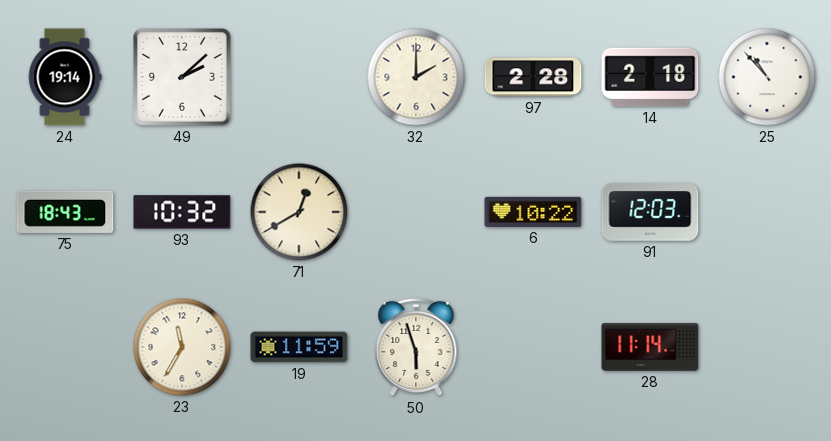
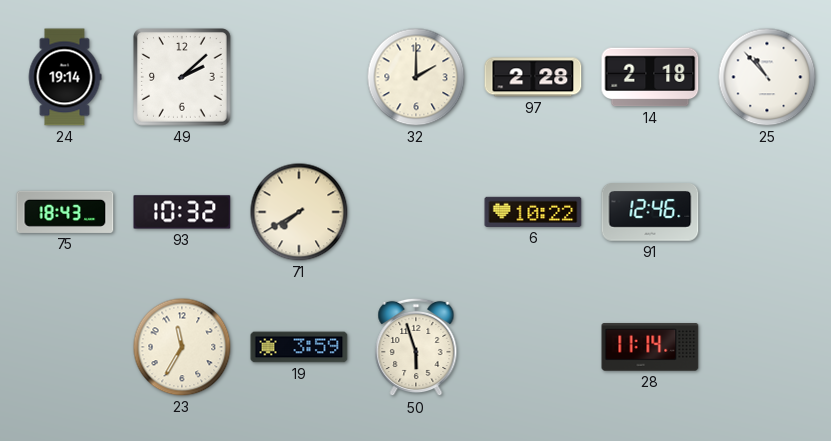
71: 12:40 -> 7:40
91: 12:03 -> 12:46
19: 11:59 -> 3:59
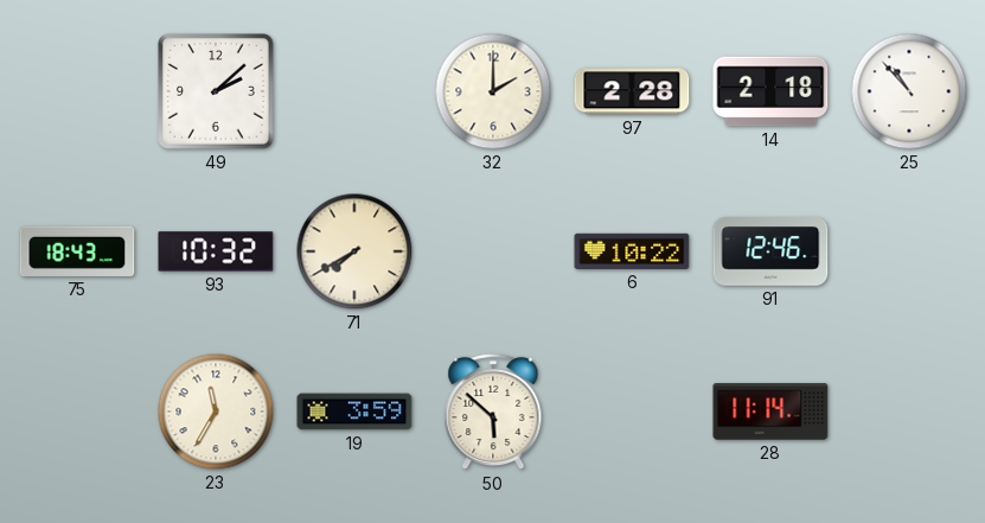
24: 19:14 -> none
50: 5:57 -> 5:52
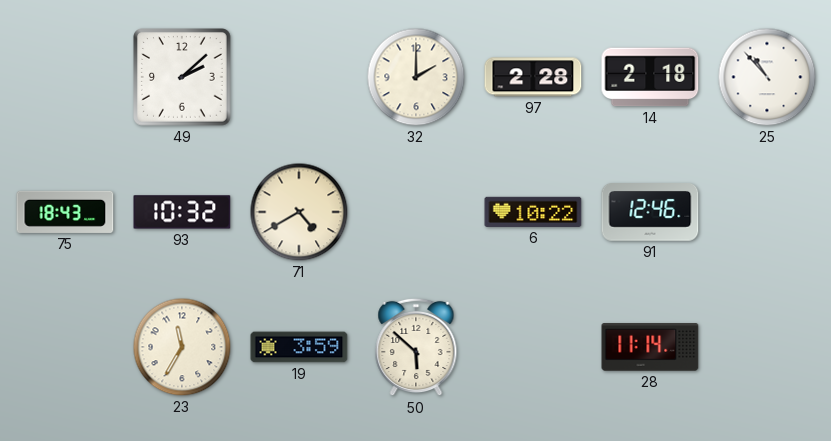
71: 7:40 -> 4:40
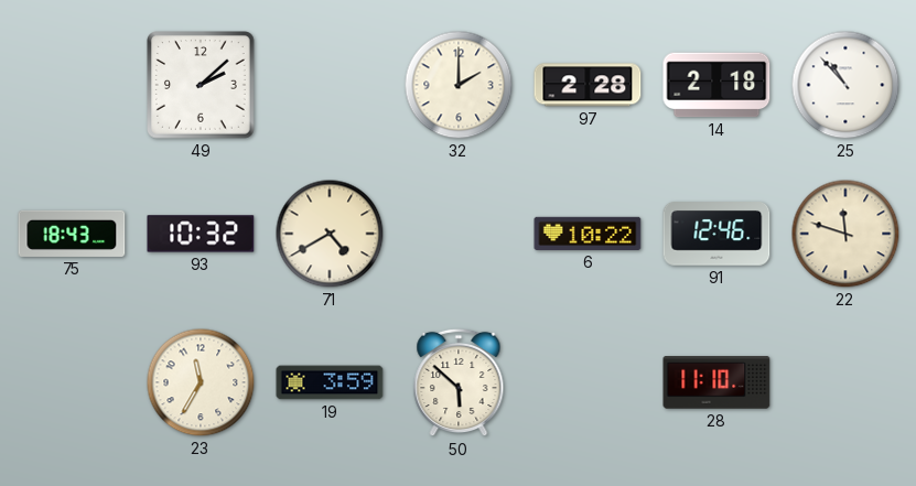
22: none -> 11:48
28: 11:14 -> 11:10
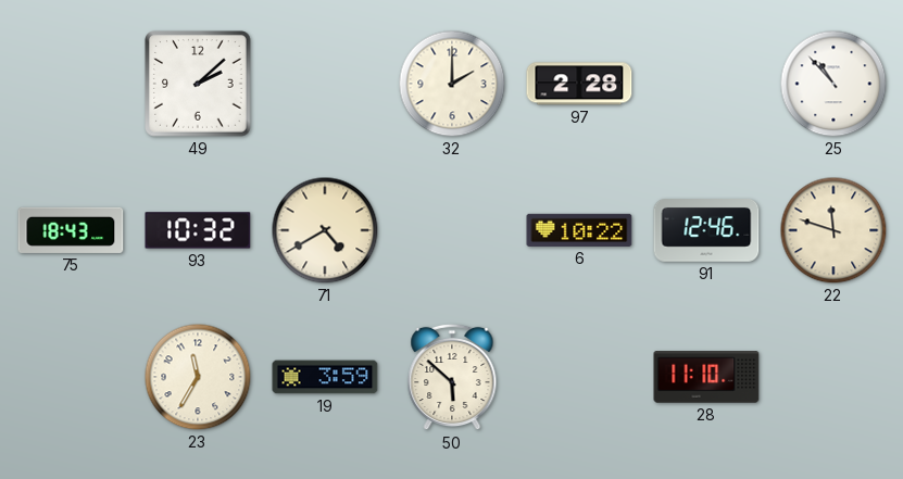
14: 2:18 -> none
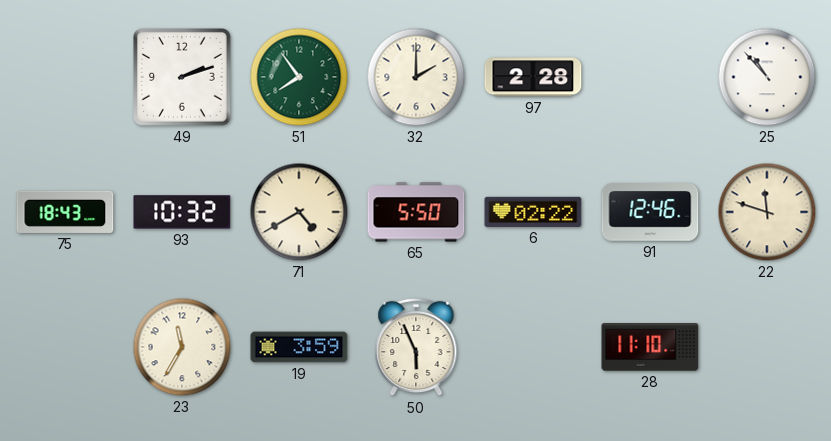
49: 2:08 -> 2:12
51: none -> 7:54
65: none -> 5:50
6: 10:22 -> 02:22
50: 5:52 -> 5:56
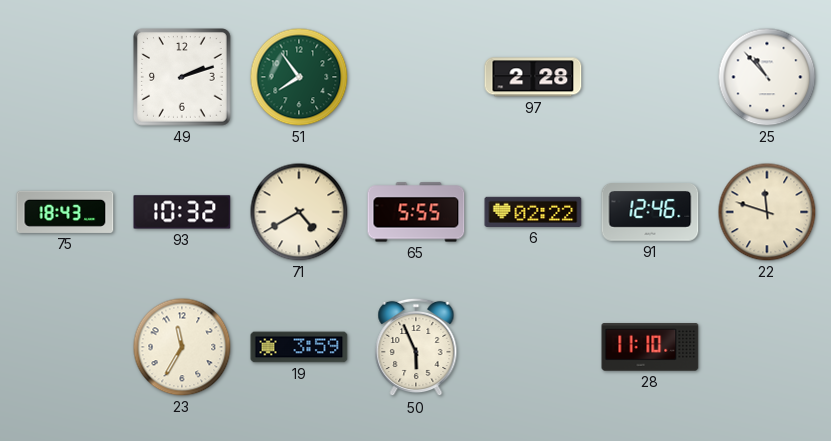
32: 2:00 -> none
65: 5:50 -> 5:55
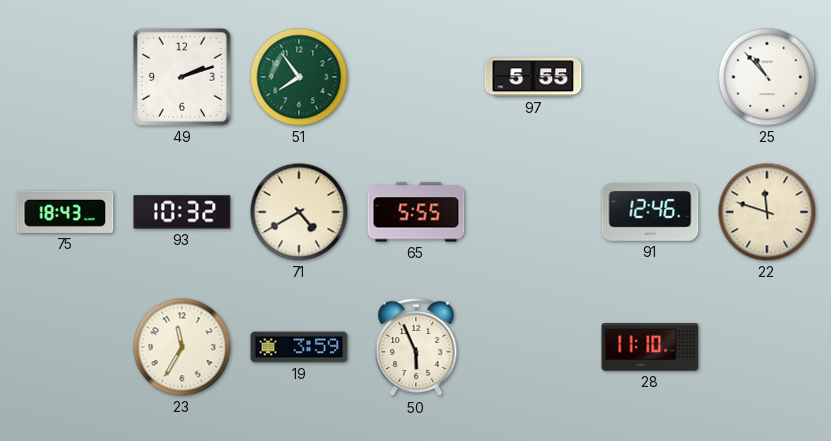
97: 2:28 -> 5:55
6: 02:22 -> none
